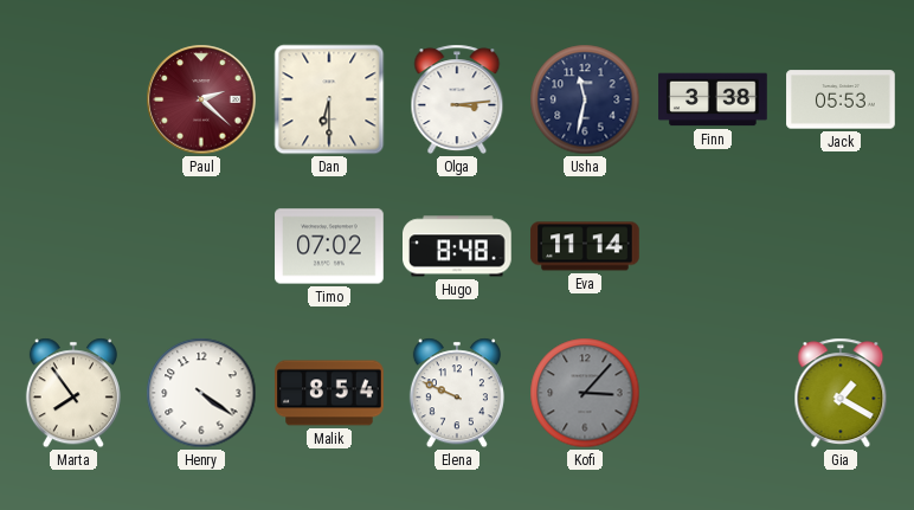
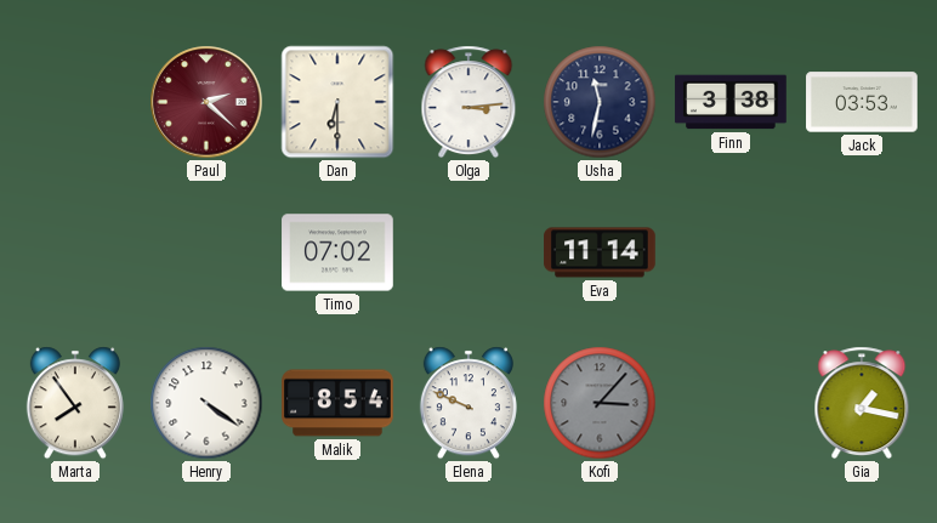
Jack: 05:53 -> 03:53
Hugo: 8:48 -> none
Gia: 1:20 -> 1:17
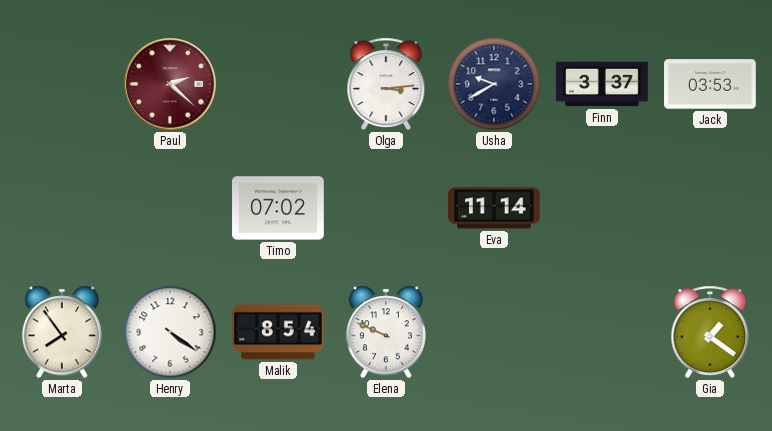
Dan: 6:30 -> none
Usha: 11:32 -> 9:40
Finn: 3:38 -> 3:37
Kofi: 3:07 -> none
Gia: 1:17 -> 1:21
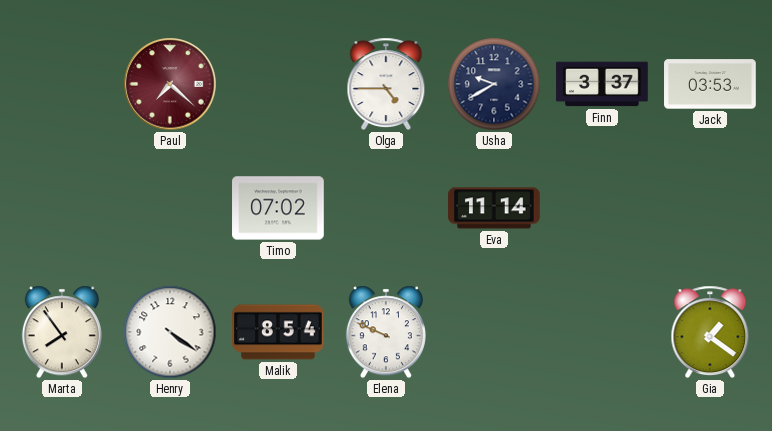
Paul: 2:22 -> 7:22
Olga: 3:14 -> 4:45
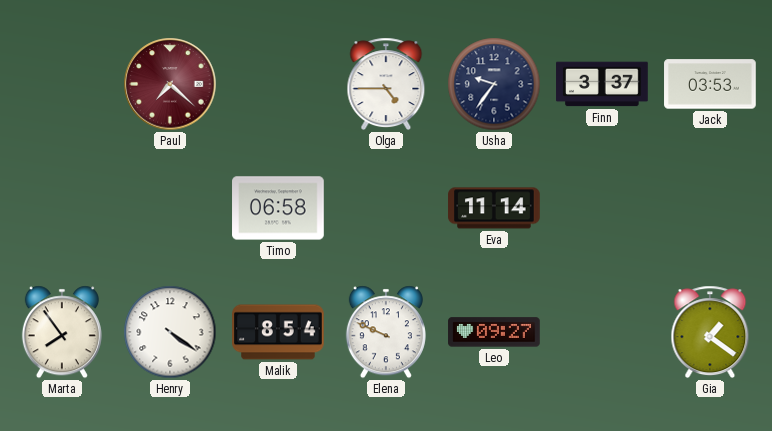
Usha: 9:40 -> 9:36
Timo: 07:02 -> 06:58
Leo: none -> 09:27
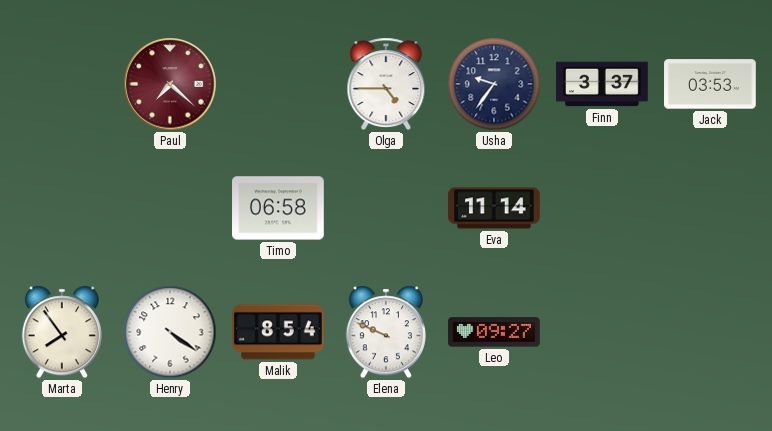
Gia: 1:21 -> none
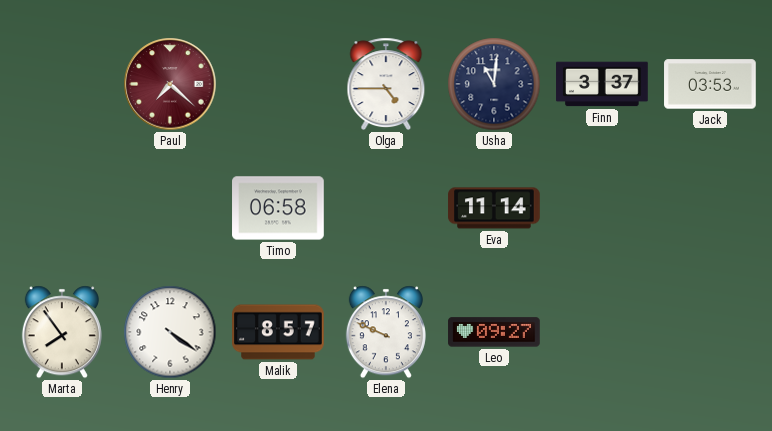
Usha: 9:36 -> 11:01
Malik: 8:54 -> 8:57
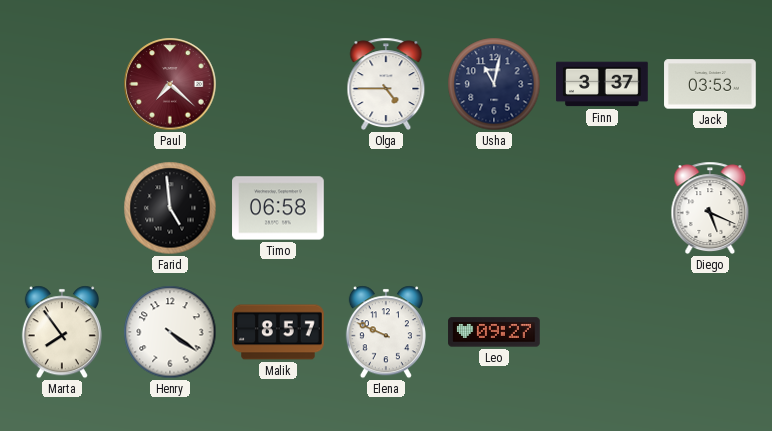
Usha: 11:01 -> 11:02
Farid: none -> 4:59
Eva: 11:14 -> none
Diego: none -> 5:19
